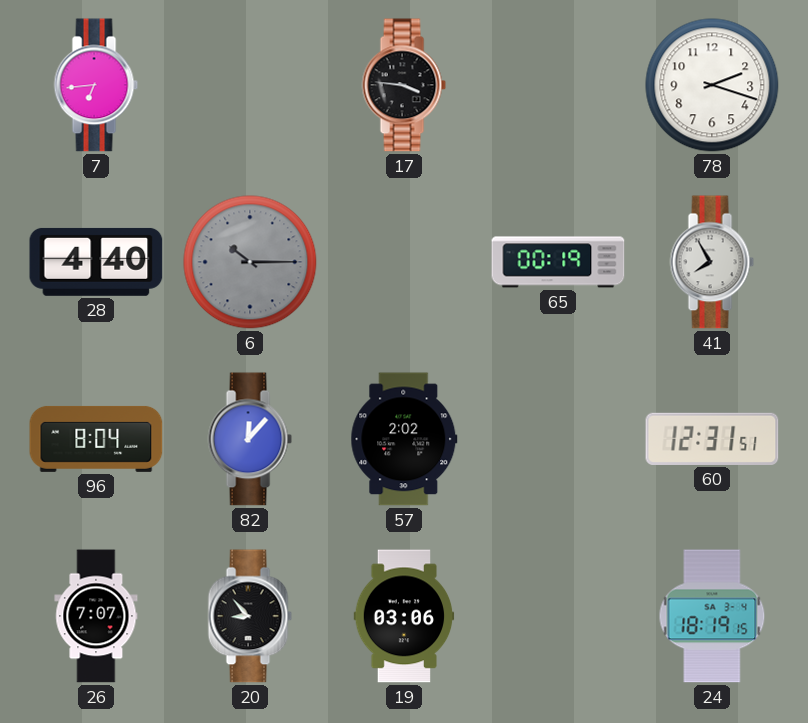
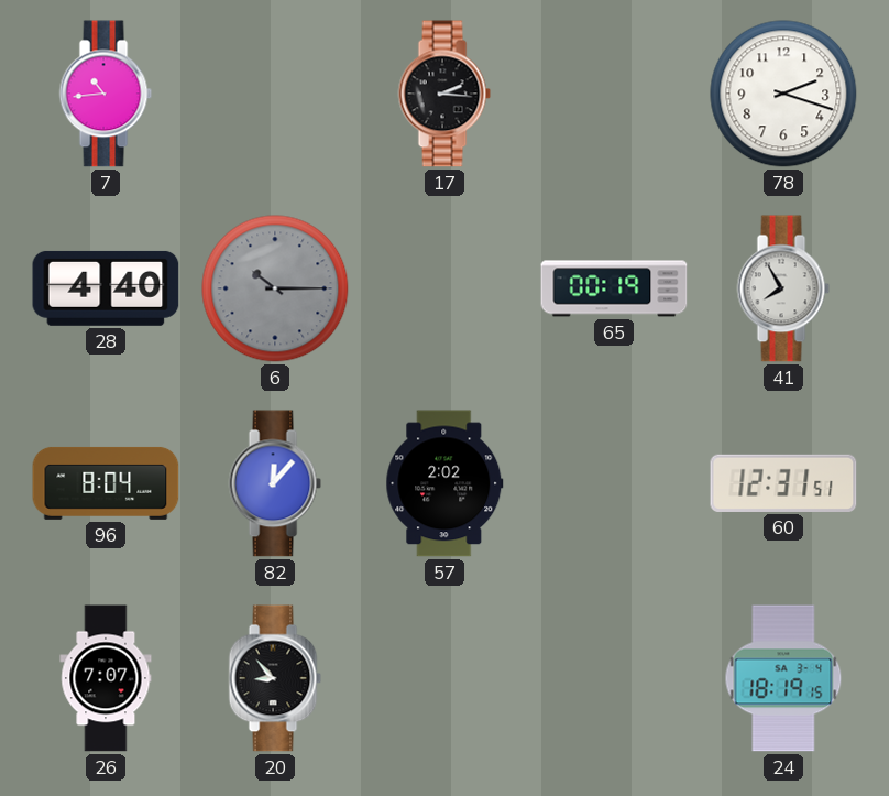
7: 6:44 -> 10:44
17: 3:46 -> 2:16
19: 03:06 -> none
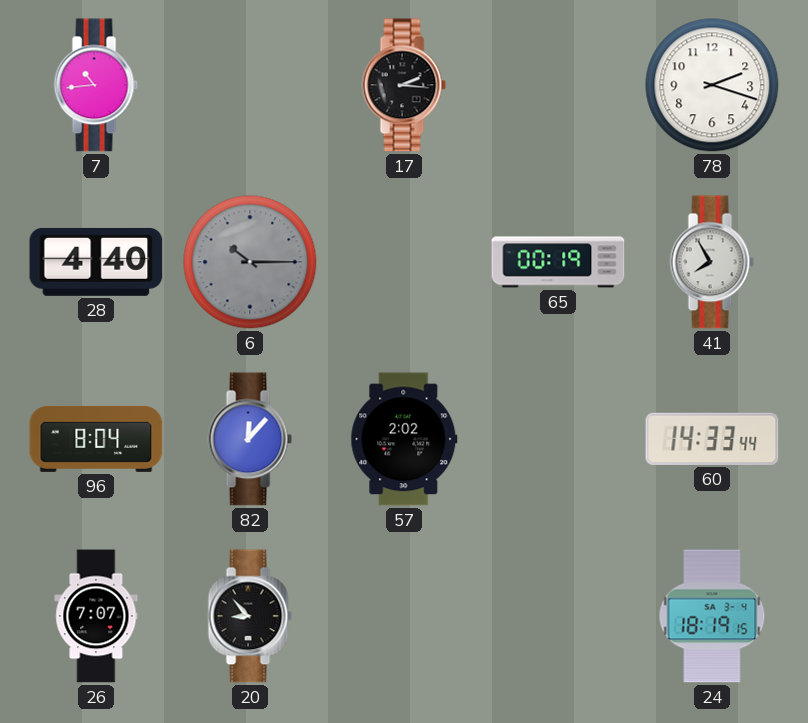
60: 12:31 -> 14:33
